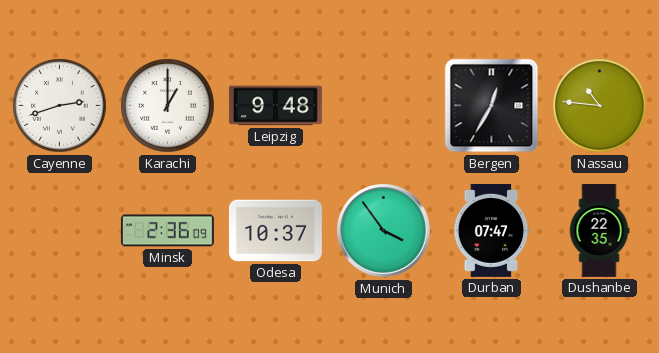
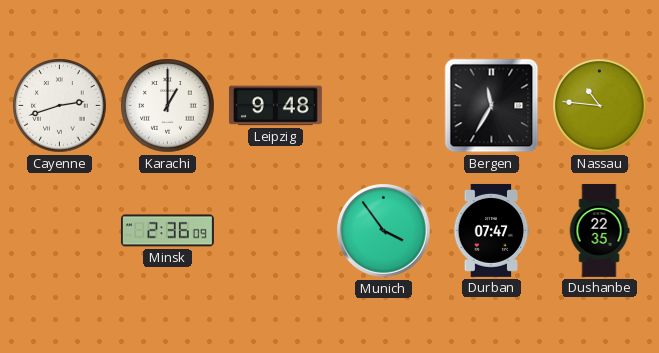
Bergen: 12:35 -> 11:35
Odesa: 10:37 -> none
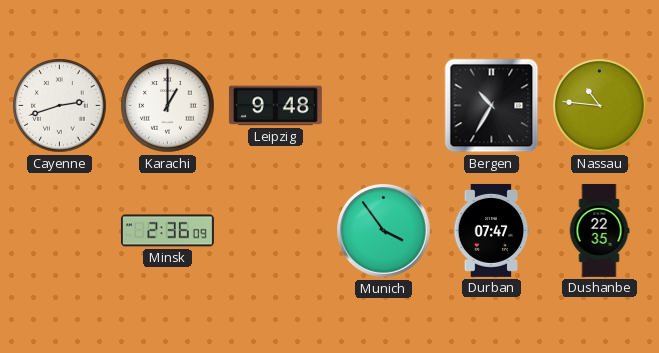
Bergen: 11:35 -> 10:35
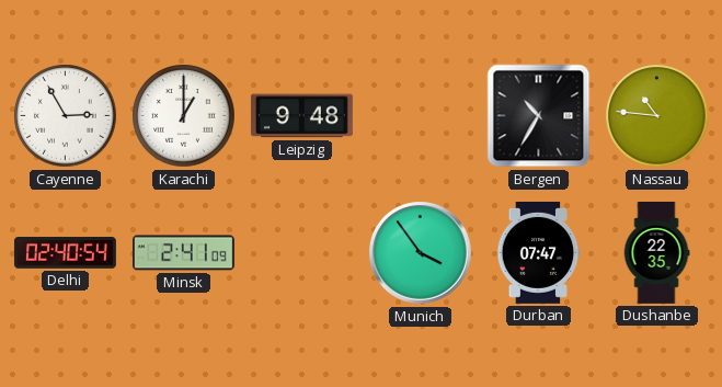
Cayenne: 2:42 -> 2:55
Delhi: none -> 02:40
Minsk: 2:36 -> 2:41
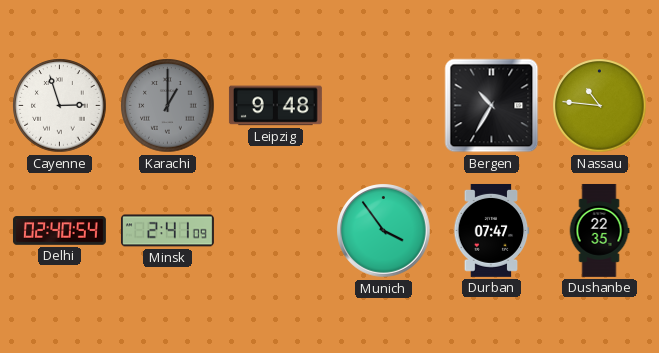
Cayenne: 2:55 -> 2:57
Karachi dial: white -> grey
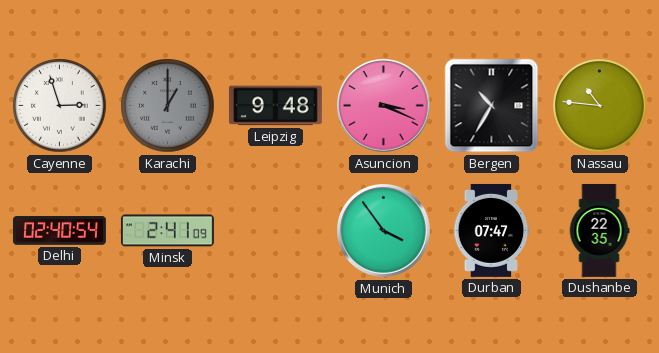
Asuncion: none -> 3:19
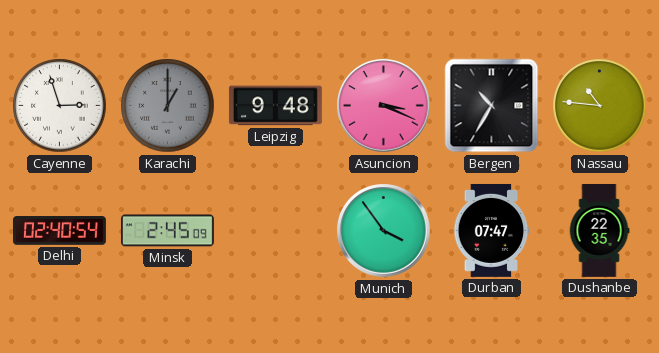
Minsk: 2:41 -> 2:45
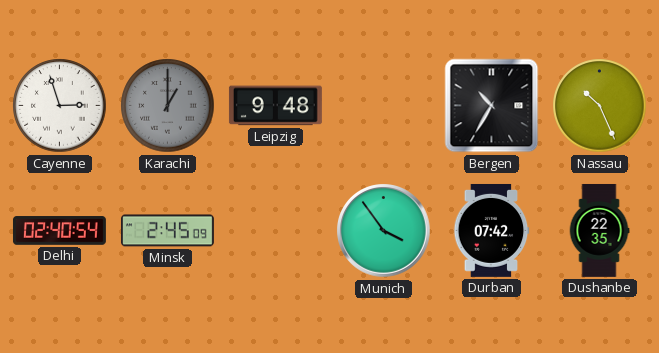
Asuncion: 3:19 -> none
Nassau: 10:46 -> 10:26
Durban: 07:47 -> 07:42
